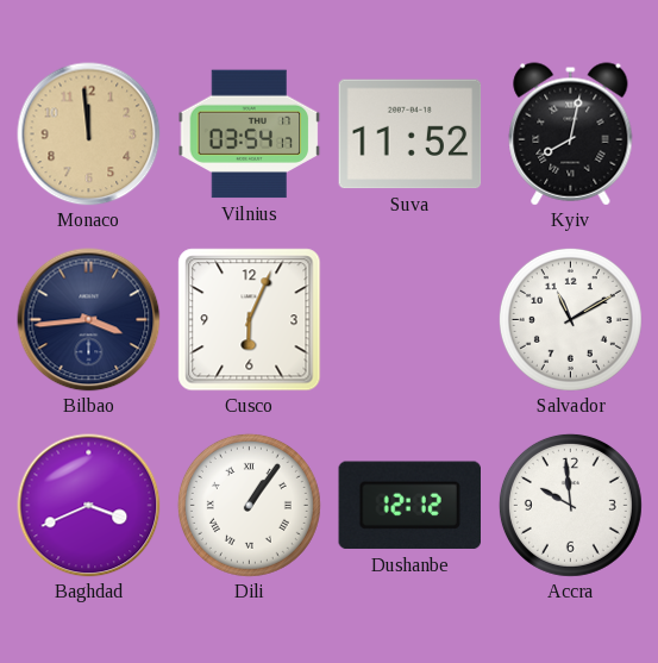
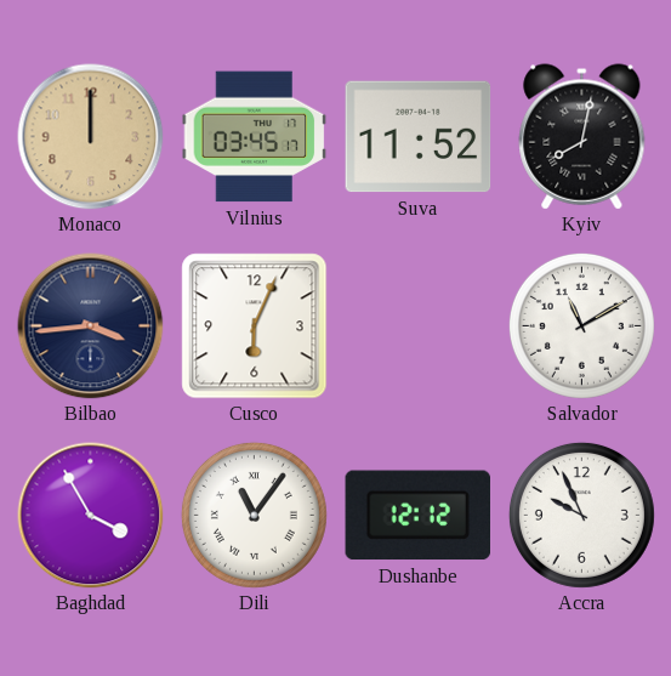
Monaco: 11:59 -> 12:00
Vilnius: 03:54 -> 03:45
Baghdad: 3:41 -> 3:55
Dili: 1:06 -> 11:06
Accra: 9:59 -> 9:56
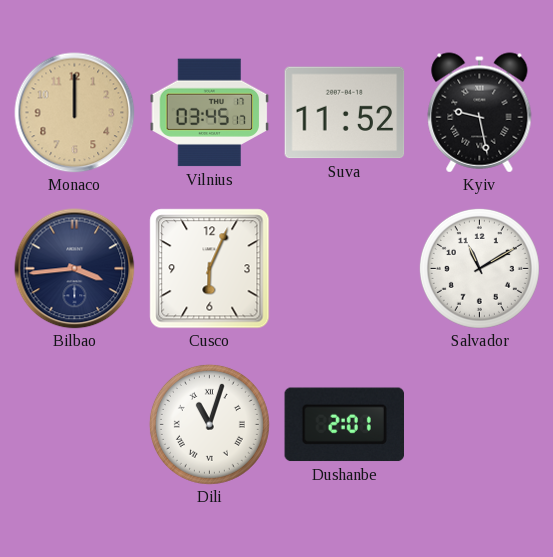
Kyiv: 8:02 -> 9:28
Baghdad: 3:55 -> none
Dili: 11:06 -> 11:03
Dushanbe: 12:12 -> 2:01
Accra: 9:56 -> none
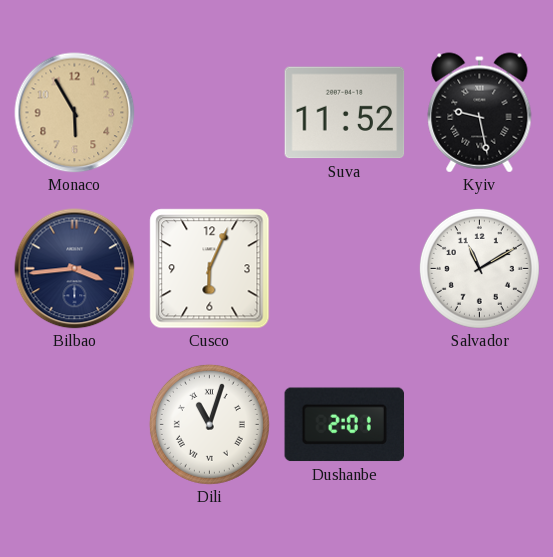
Monaco: 12:00 -> 5:55
Vilnius: 03:45 -> none
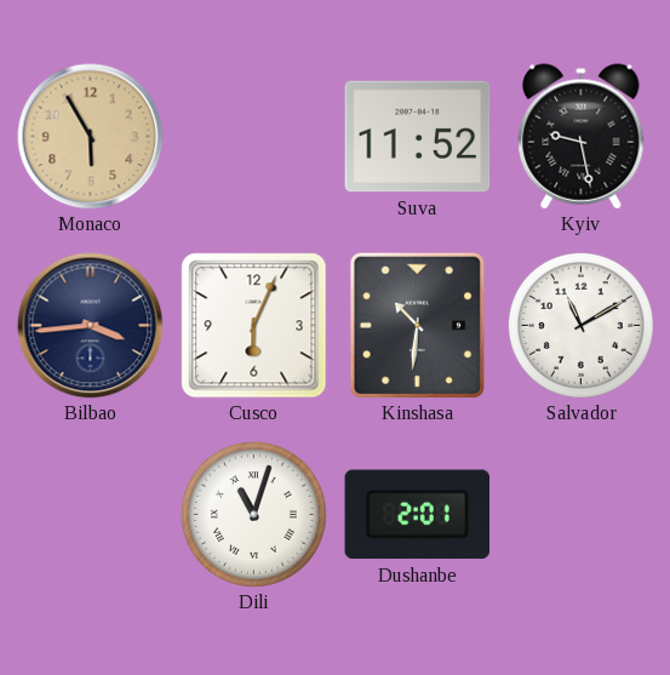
Kinshasa: none -> 10:31
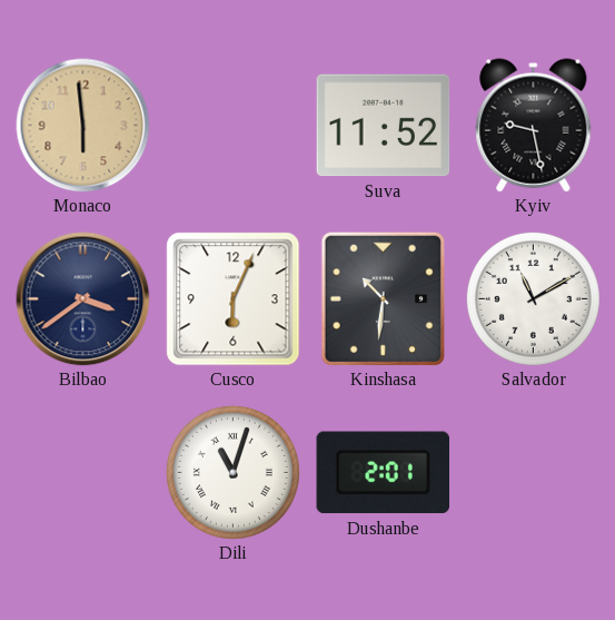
Monaco: 5:55 -> 5:59
Bilbao: 3:44 -> 3:39
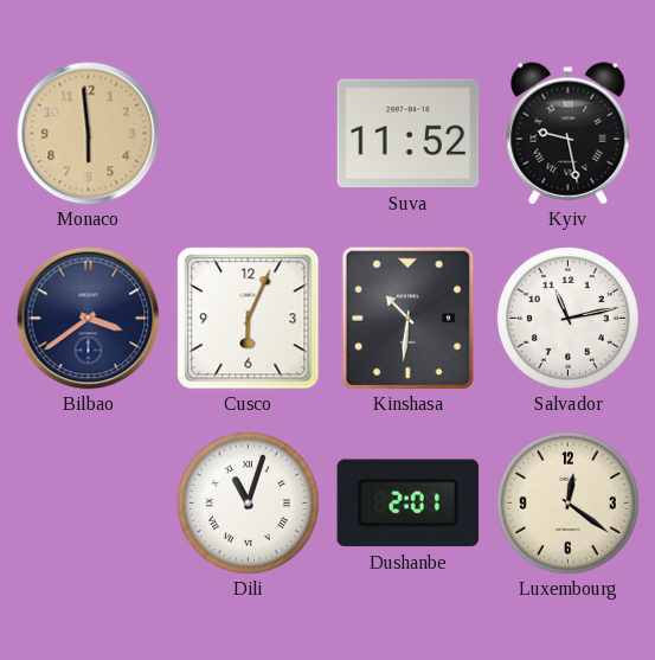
Salvador: 11:10 -> 11:13
Luxembourg: none -> 12:21
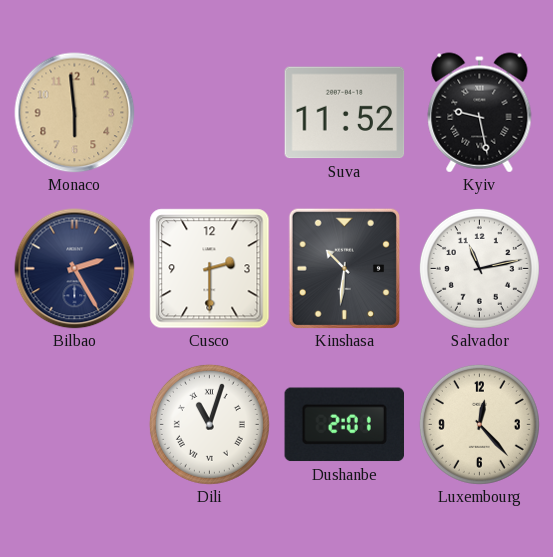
Bilbao: 3:39 -> 2:25
Cusco: 6:04 -> 2:30
Luxembourg: 12:21 -> 12:23
